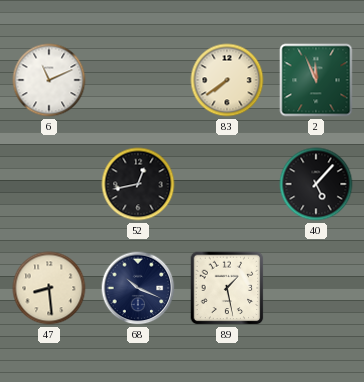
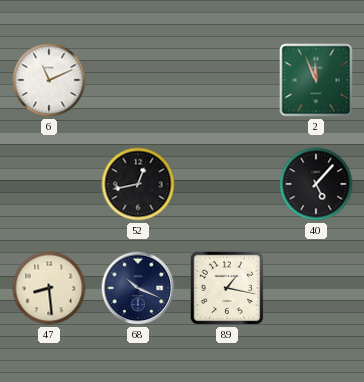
83: 7:39 -> none
89: 1:28 -> 1:17
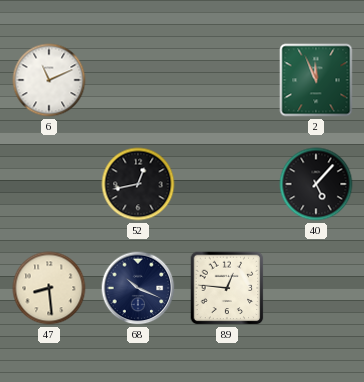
89: 1:17 -> 12:46
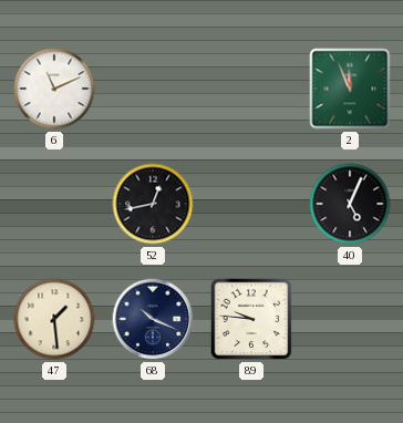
40: 5:07 -> 5:04
47: 8:29 -> 1:29
89: 12:46 -> 9:46
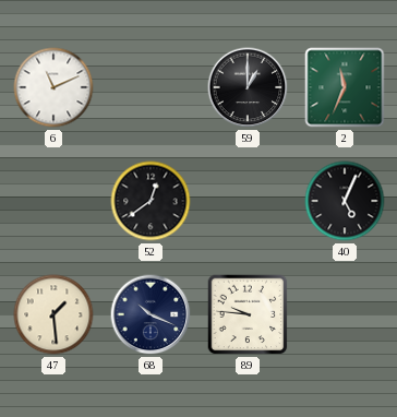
59: none -> 1:00
2: 11:56 -> 11:34
52: 12:43 -> 12:39
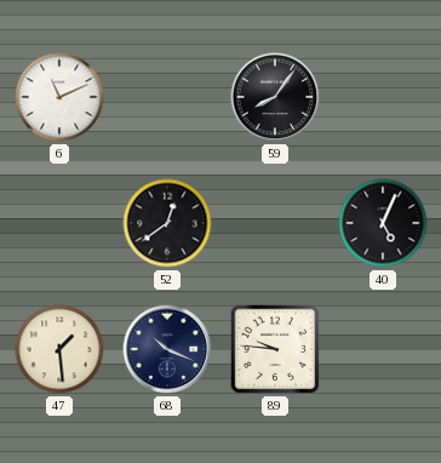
59: 1:00 -> 8:06
2: 11:34 -> none
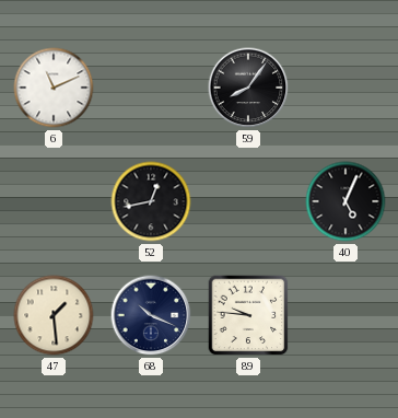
52: 12:39 -> 12:43
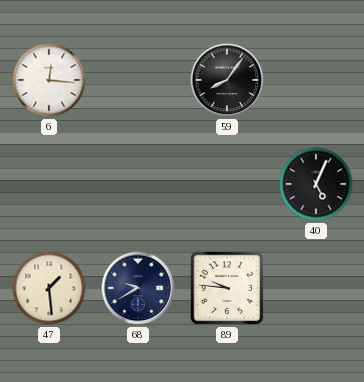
6: 11:11 -> 12:16
52: 12:43 -> none
68: 10:19 -> 9:40
